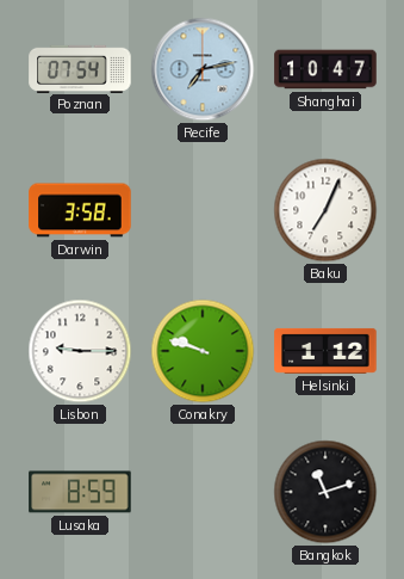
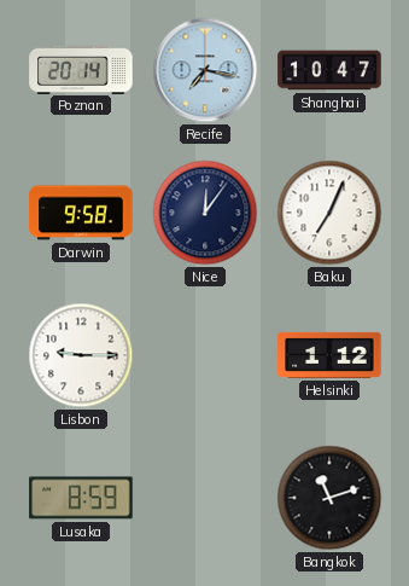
Poznan: 07:54 -> 20:14
Recife: 7:13 -> 7:17
Darwin: 3:58 -> 9:58
Nice: none -> 12:06
Conakry: 9:48 -> none
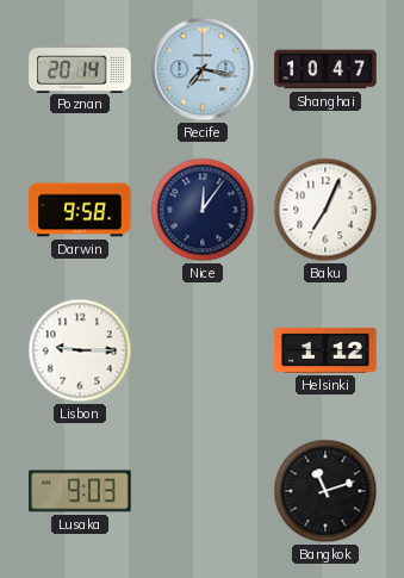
Lusaka: 8:59 -> 9:03
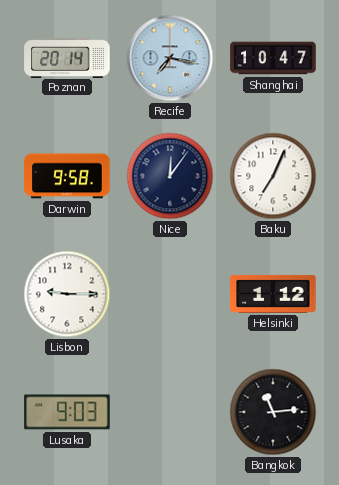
Bangkok: 11:12 -> 11:14
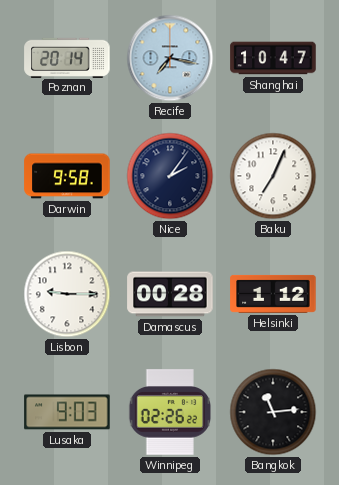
Nice: 12:06 -> 2:06
Damascus: none -> 00:28
Winnipeg: none -> 02:26
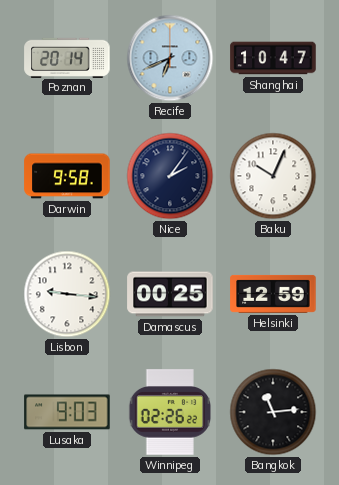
Recife: 7:17 -> 6:41
Baku: 7:04 -> 10:04
Lisbon: 9:15 -> 9:16
Damascus: 00:28 -> 00:25
Helsinki: 1:12 -> 12:59
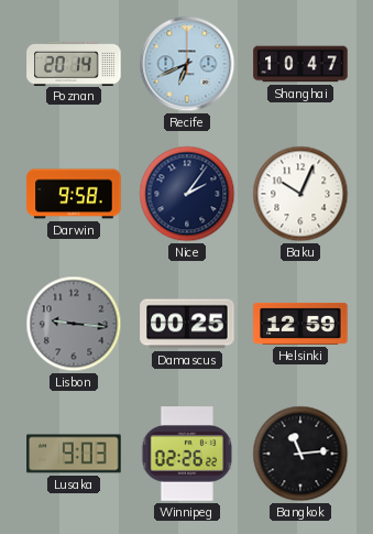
Lisbon dial: white -> grey
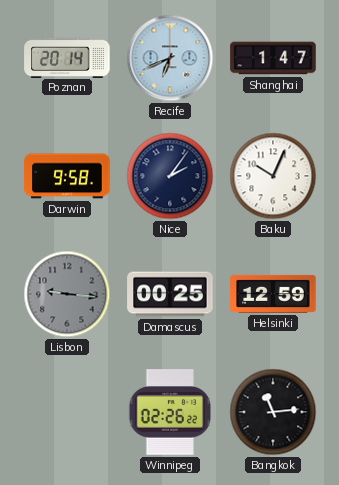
Shanghai: 10:47 -> 1:47
Lusaka: 9:03 -> none
